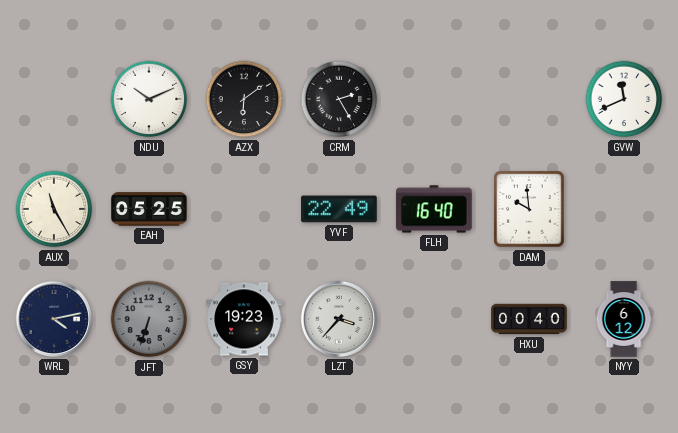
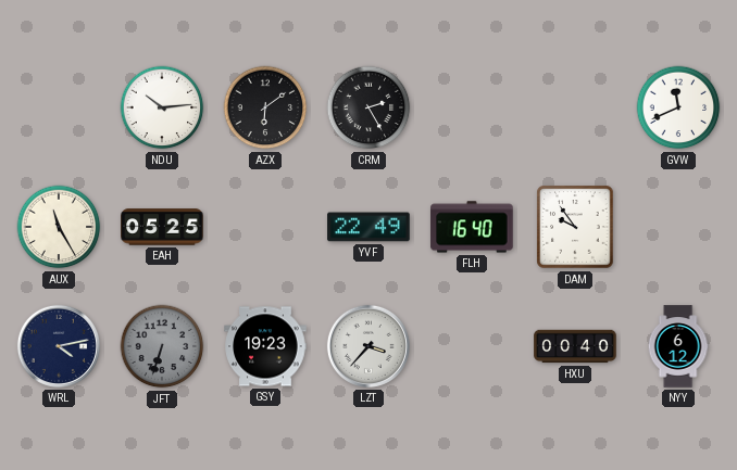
NDU: 10:11 -> 10:14
DAM: 9:59 -> 9:54
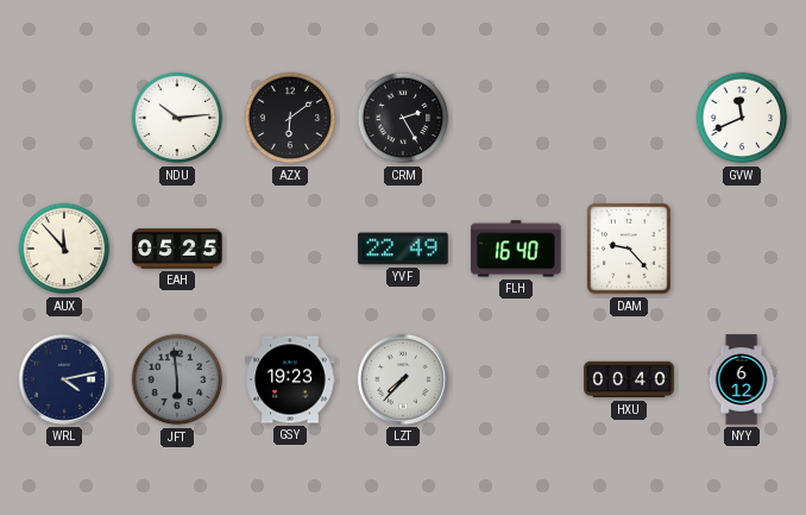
AUX: 11:25 -> 11:53
DAM: 9:54 -> 9:23
JFT: 6:33 -> 5:59
LZT: 3:37 -> 7:37
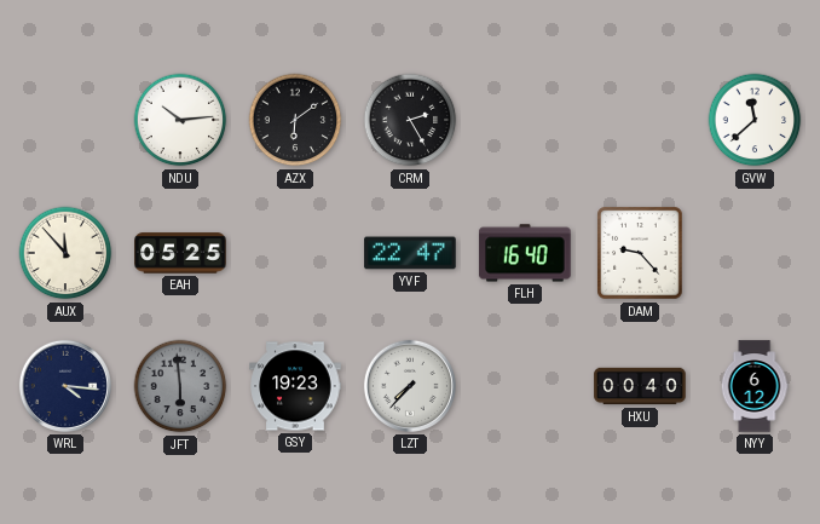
GVW: 11:41 -> 11:38
YVF: 22:49 -> 22:47
WRL: 4:13 -> 4:16
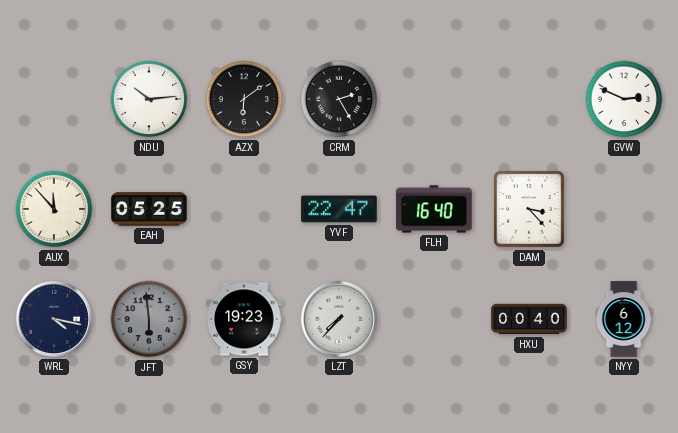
GVW: 11:38 -> 2:49
DAM: 9:23 -> 3:23
WRL: 4:16 -> 4:17
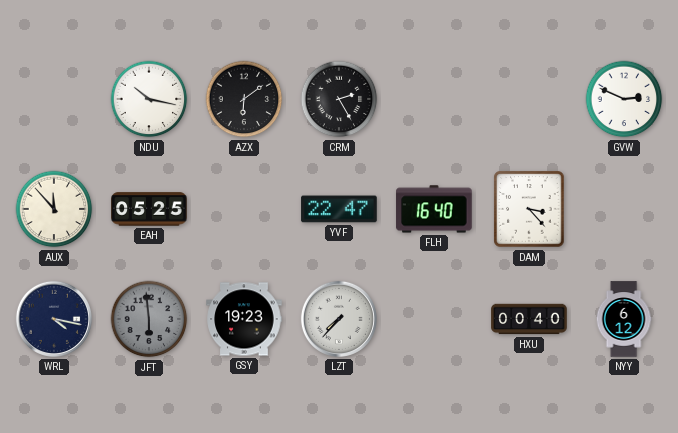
NDU: 10:14 -> 10:17
